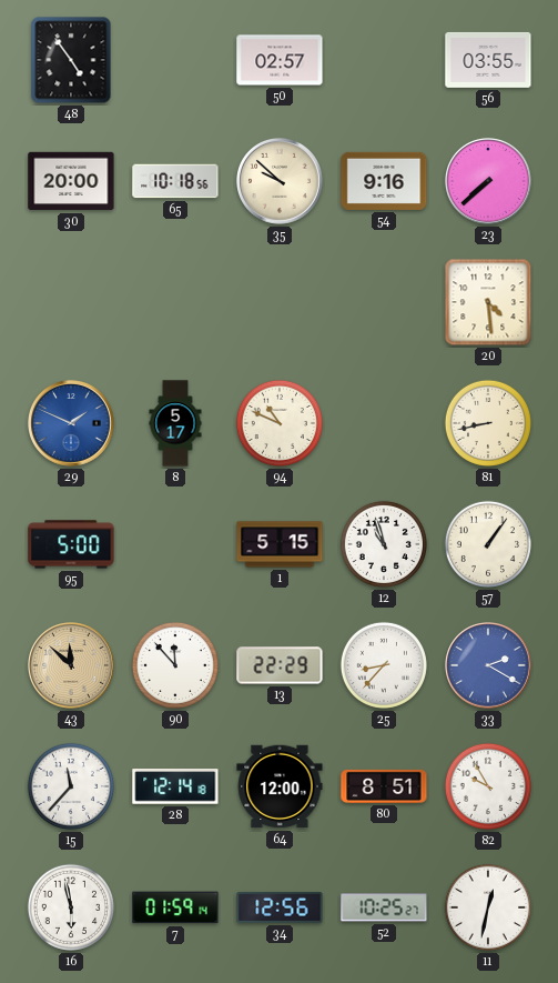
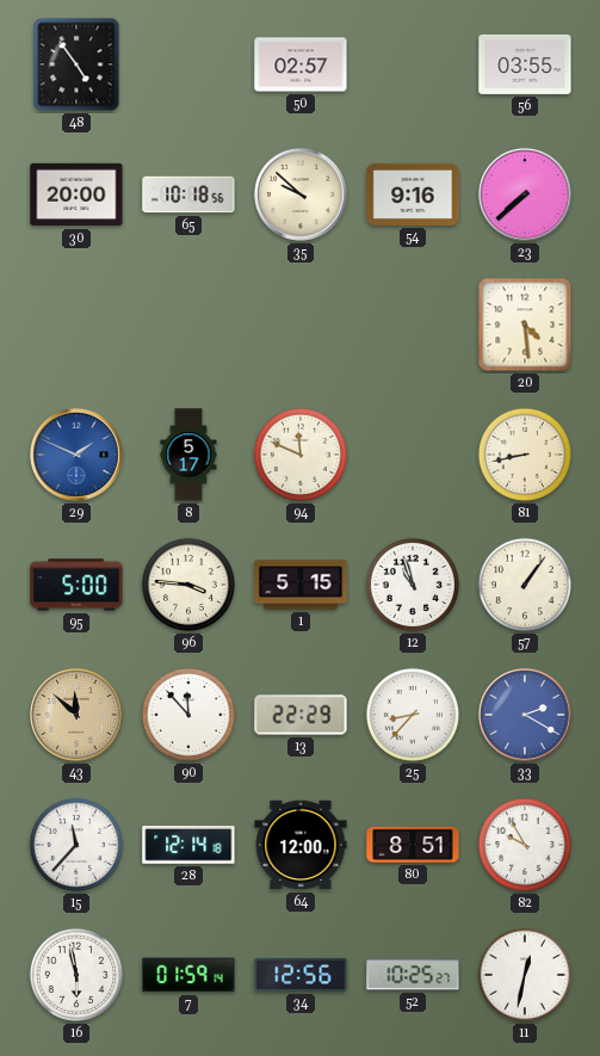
94: 10:49 -> 11:49
96: none -> 3:46
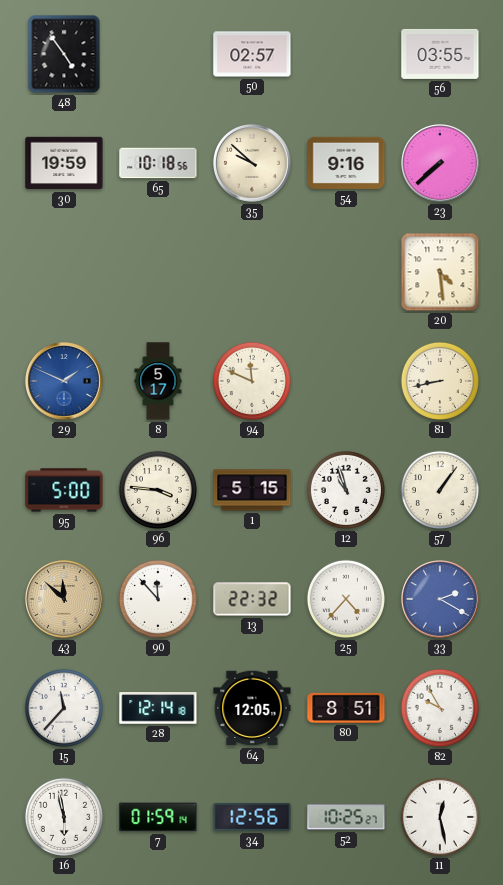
30: 20:00 -> 19:59
13: 22:29 -> 22:32
25: 8:37 -> 4:37
64: 12:00 -> 12:05
11: 12:32 -> 12:28
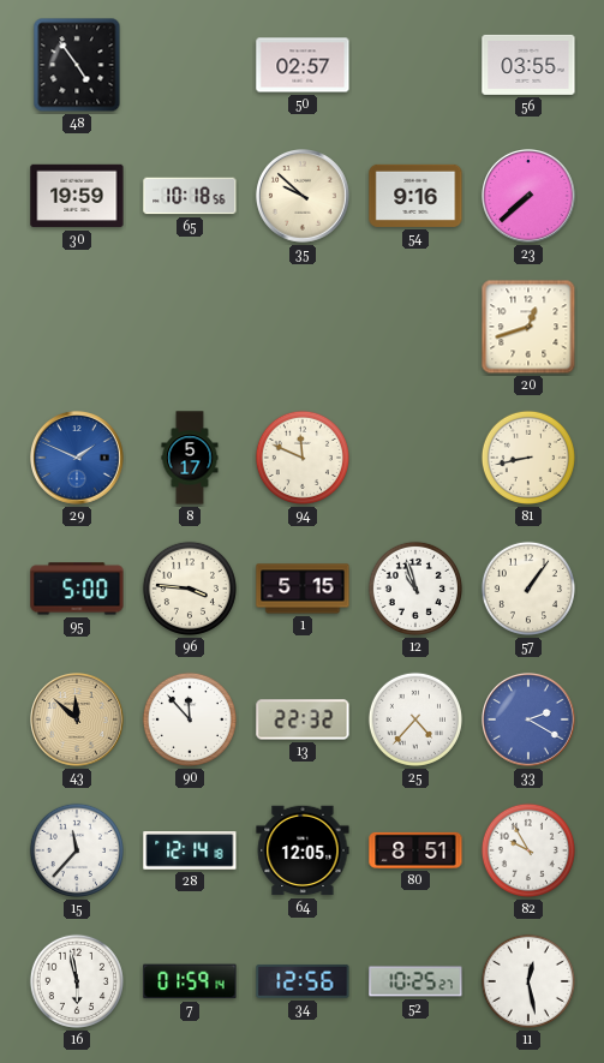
20: 4:29 -> 12:42
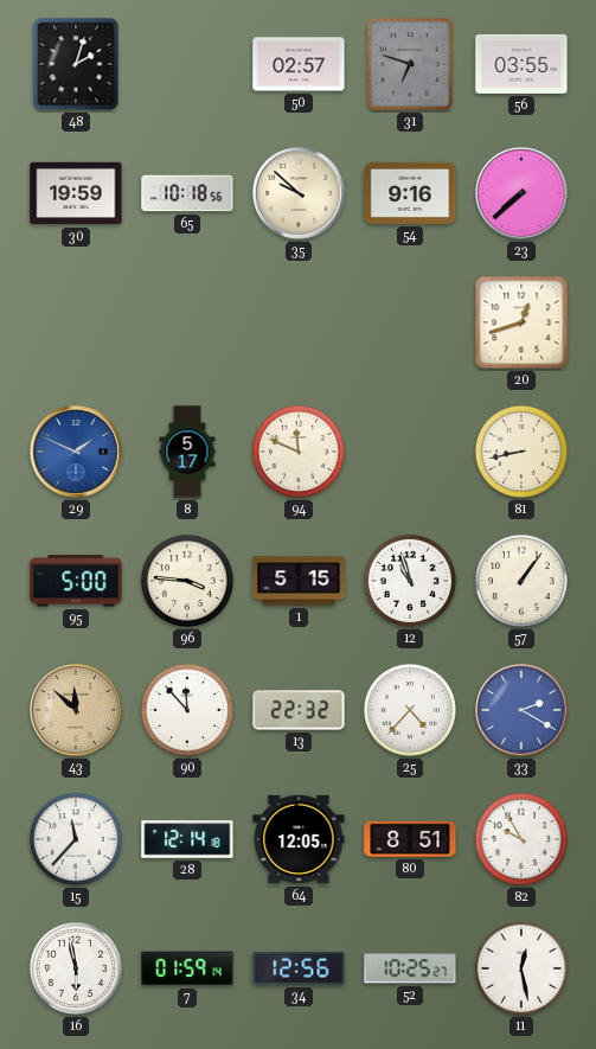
48: 4:54 -> 2:03
31: none -> 6:48
